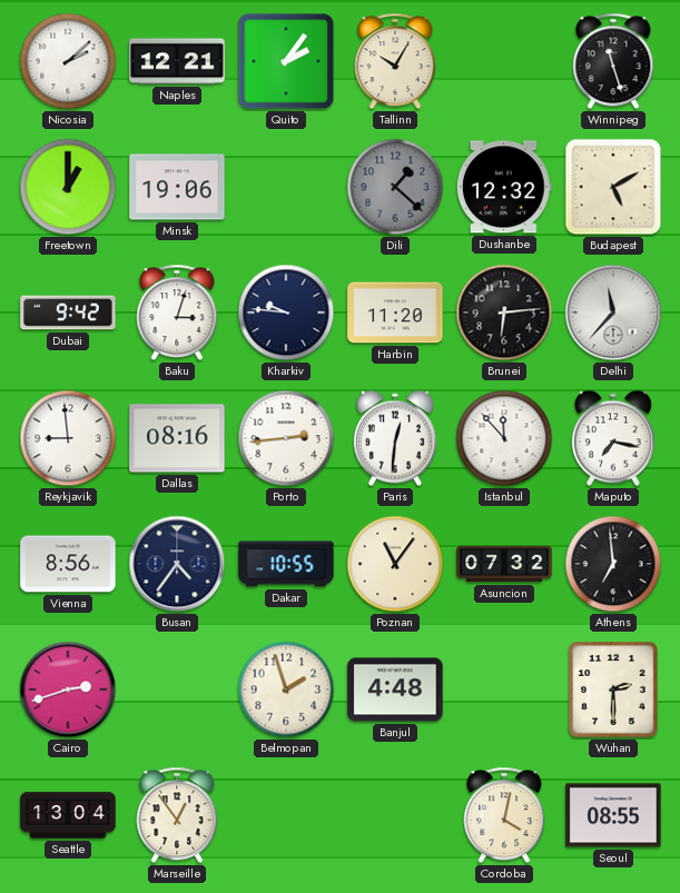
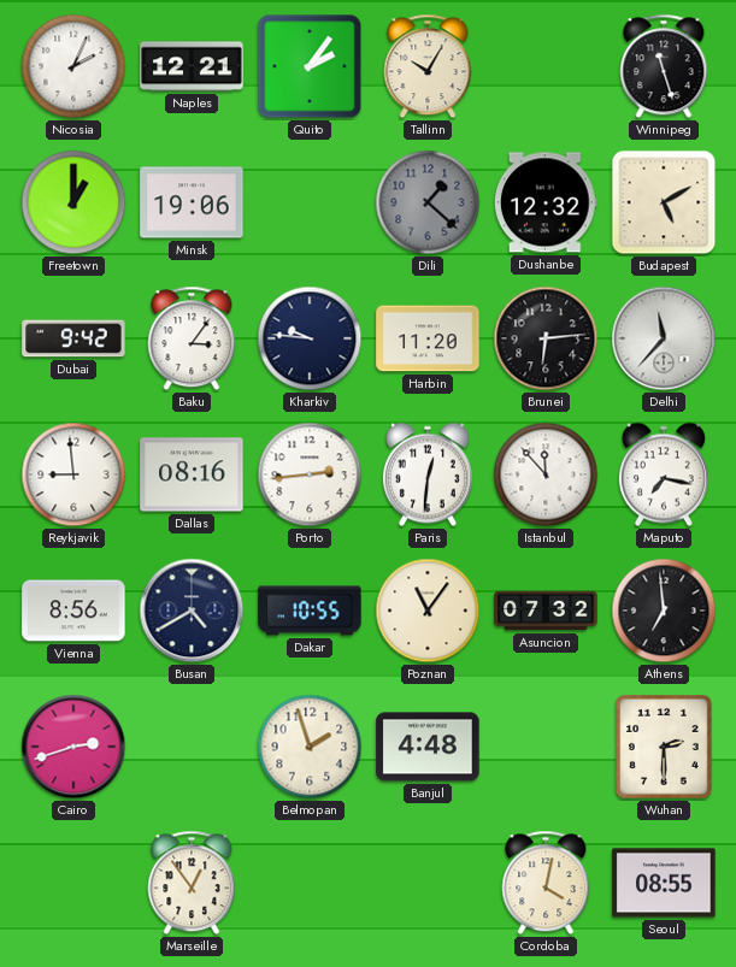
Nicosia: 2:08 -> 2:04
Baku: 3:03 -> 3:06
Busan: 4:36 -> 4:40
Seattle: 13:04 -> none
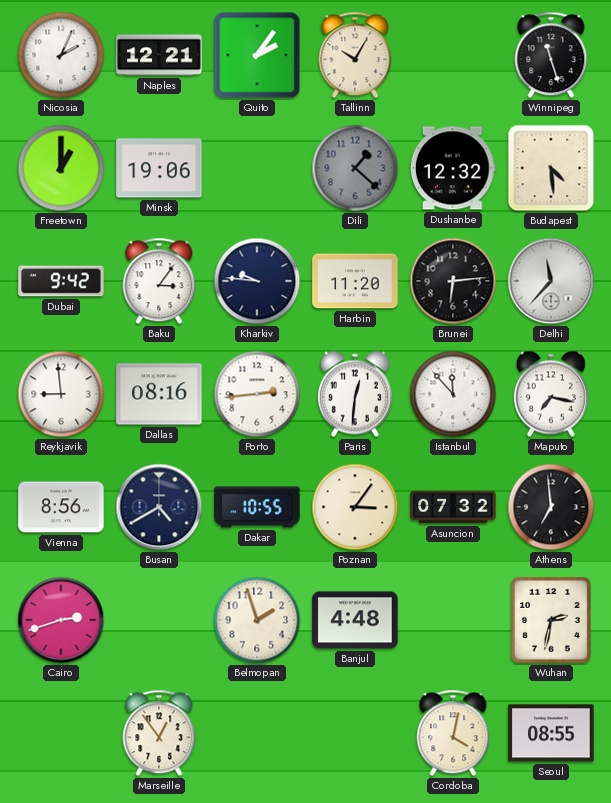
Budapest: 5:10 -> 4:29
Poznan: 11:06 -> 3:06
Wuhan: 2:30 -> 2:32
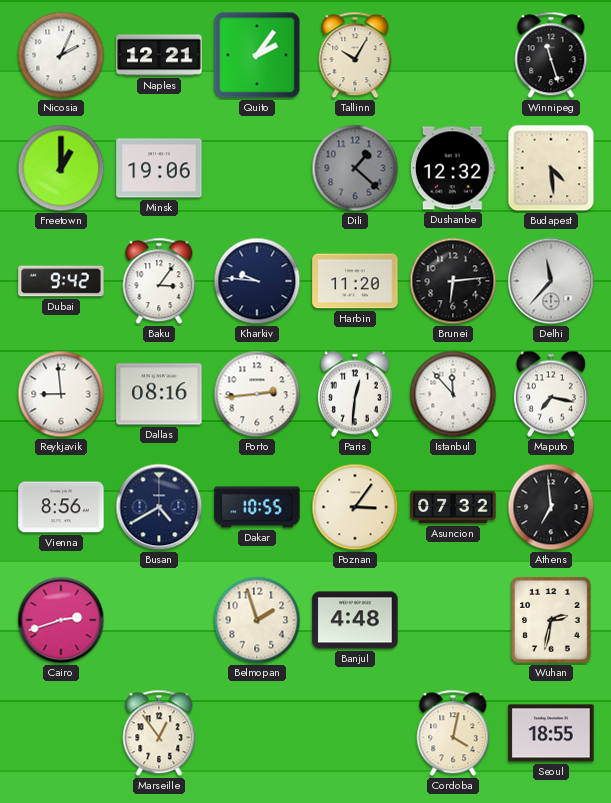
Seoul: 08:55 -> 18:55
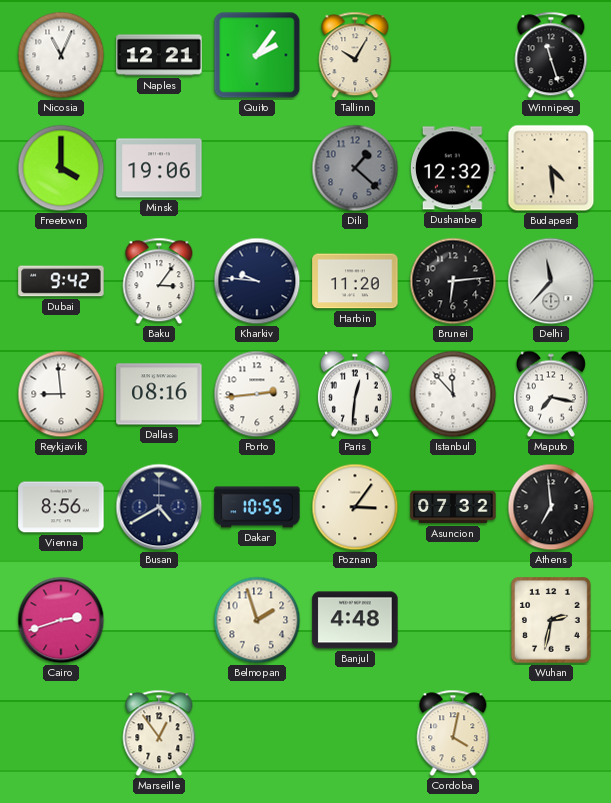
Nicosia: 2:04 -> 11:04
Freetown: 1:00 -> 4:00
Seoul: 18:55 -> none
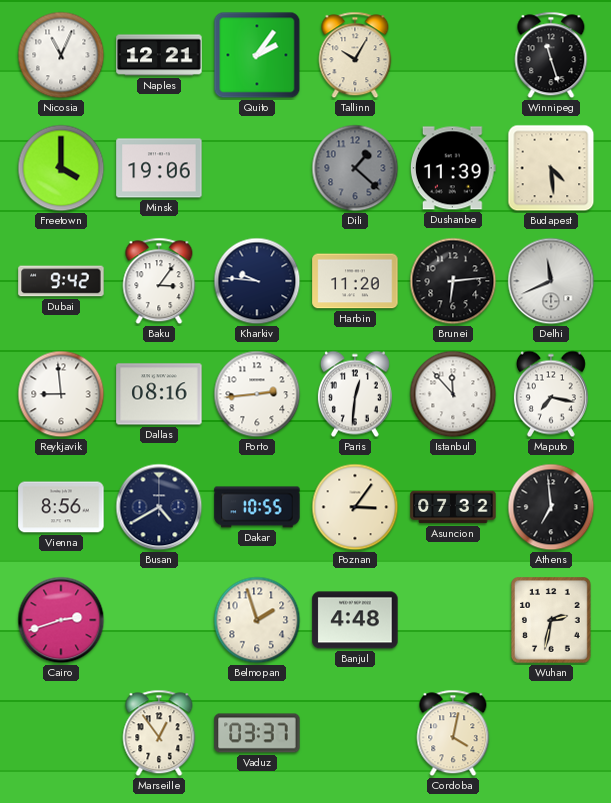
Dushanbe: 12:32 -> 11:39
Delhi: 11:37 -> 11:41
Vaduz: none -> 03:37
